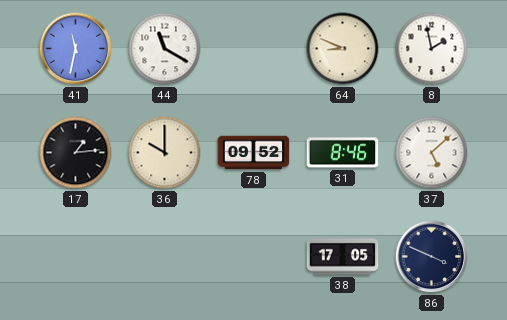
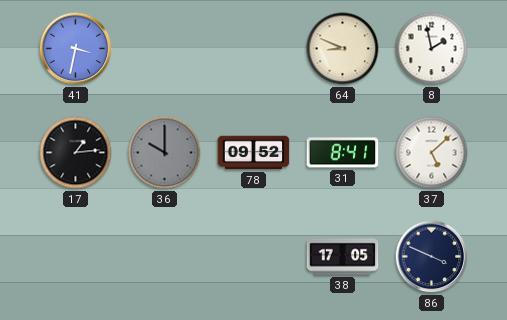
41: 11:32 -> 3:32
44: 11:20 -> none
36 dial: cream -> grey
31: 8:46 -> 8:41
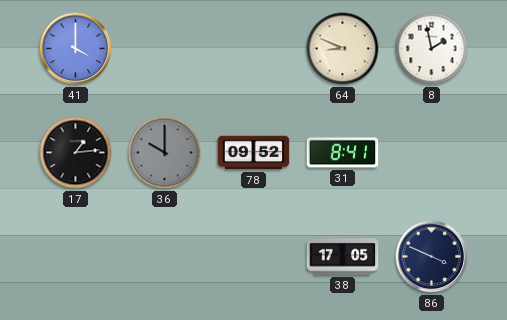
41: 3:32 -> 4:00
37: 5:08 -> none
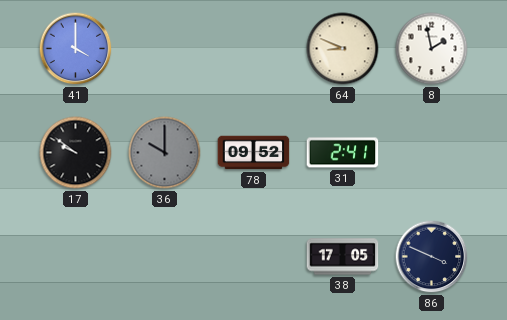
17: 1:14 -> 9:51
31: 8:41 -> 2:41
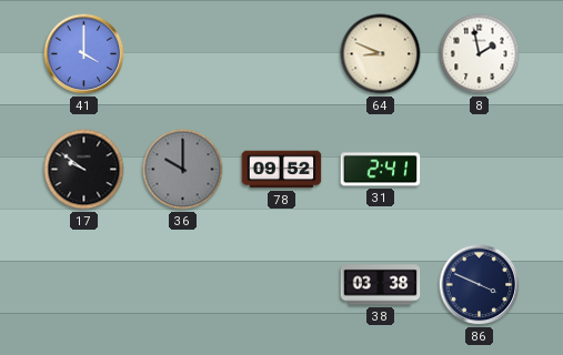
38: 17:05 -> 03:38
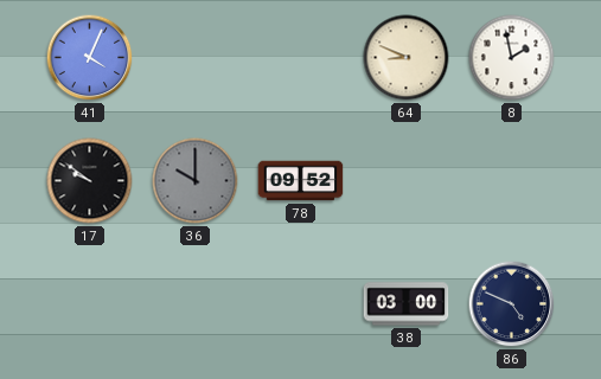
41: 4:00 -> 4:04
31: 2:41 -> none
38: 03:38 -> 03:00
86: 3:49 -> 4:49
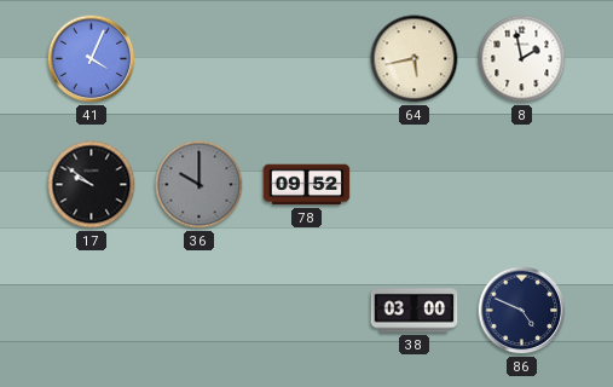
64: 8:49 -> 5:43
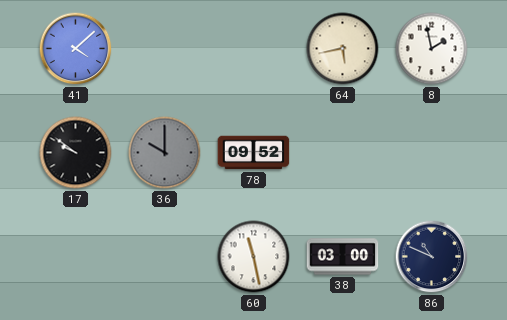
41: 4:04 -> 4:08
60: none -> 11:28
86: 4:49 -> 10:49
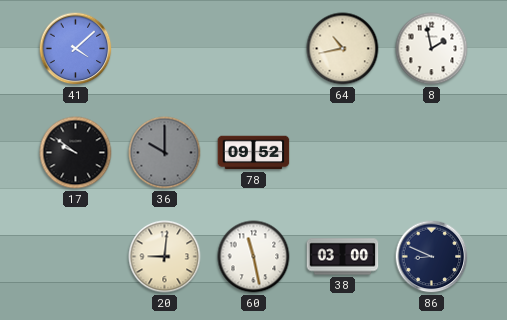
64: 5:43 -> 10:43
20: none -> 9:01
86: 10:49 -> 8:49
